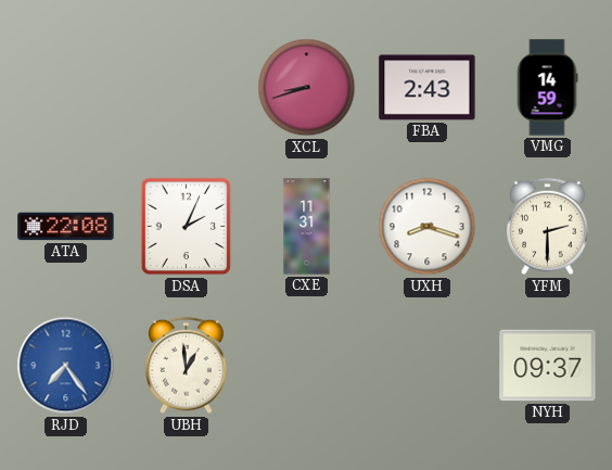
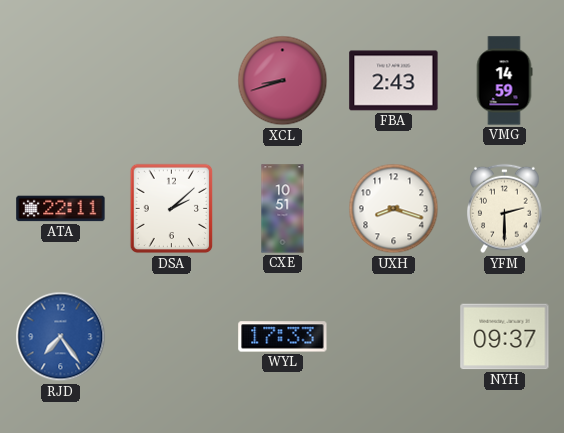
ATA: 22:08 -> 22:11
DSA: 2:04 -> 2:08
CXE: 11:31 -> 10:51
UBH: 12:59 -> none
WYL: none -> 17:33
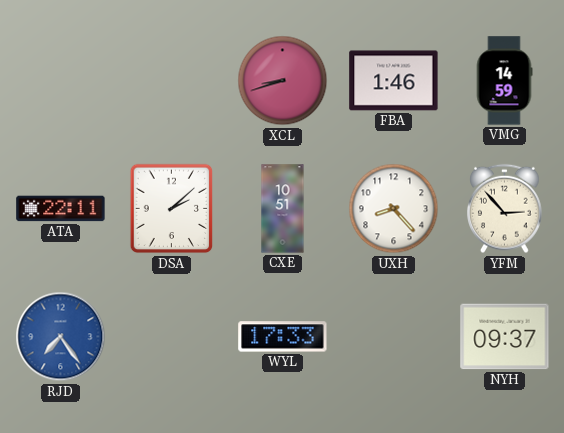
FBA: 2:43 -> 1:46
UXH: 8:18 -> 8:23
YFM: 2:30 -> 2:53
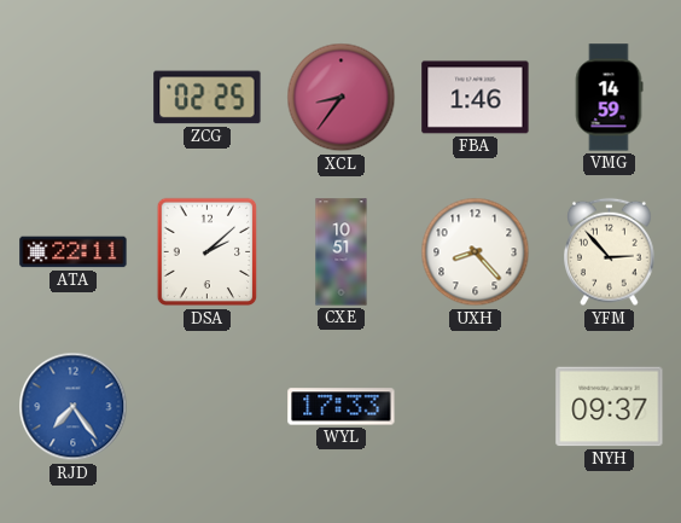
ZCG: none -> 02:25
XCL: 8:42 -> 8:36
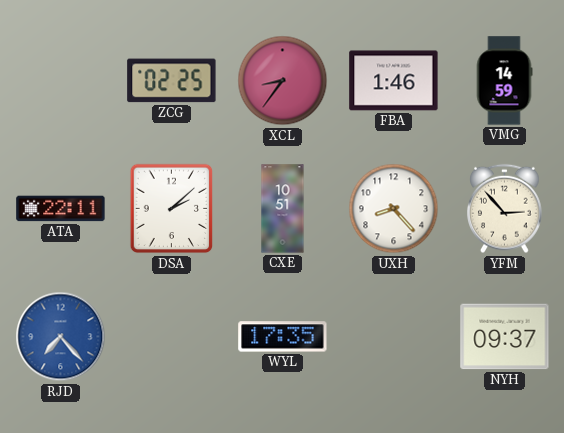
RJD: 7:24 -> 7:23
WYL: 17:33 -> 17:35
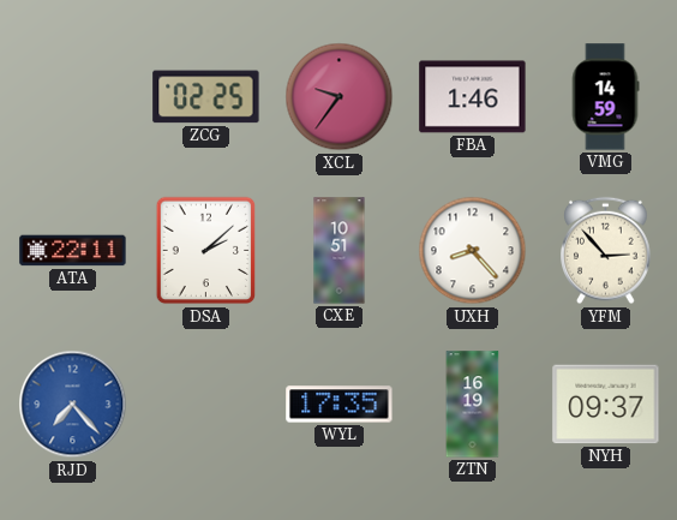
XCL: 8:36 -> 9:36
ZTN: none -> 16:19
